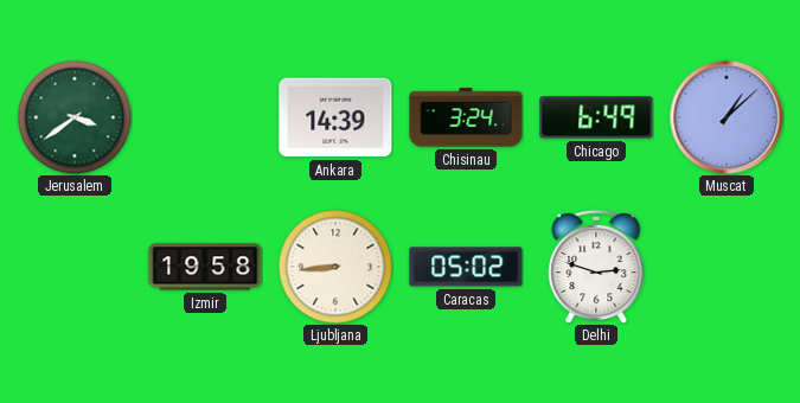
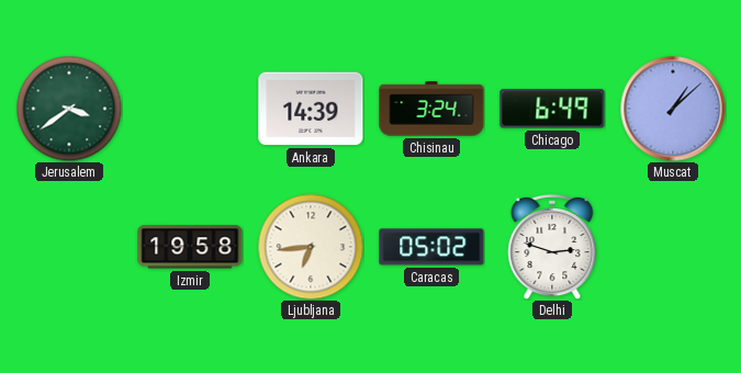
Ljubljana: 8:44 -> 6:44
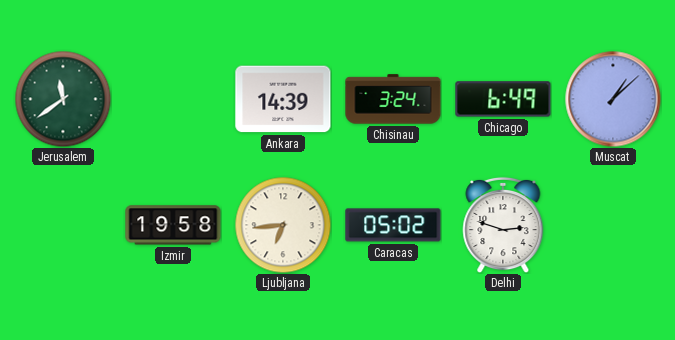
Jerusalem: 3:39 -> 11:39
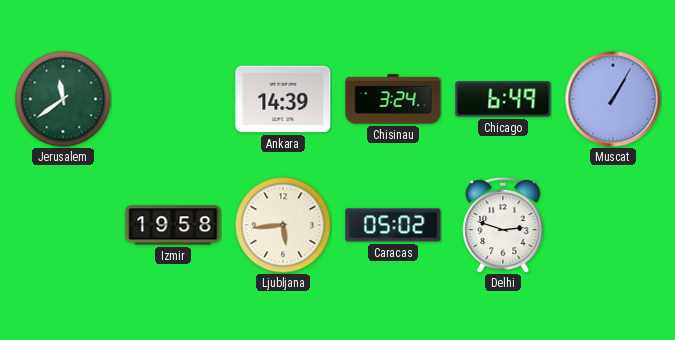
Muscat: 1:08 -> 1:05
Ljubljana: 6:44 -> 5:44
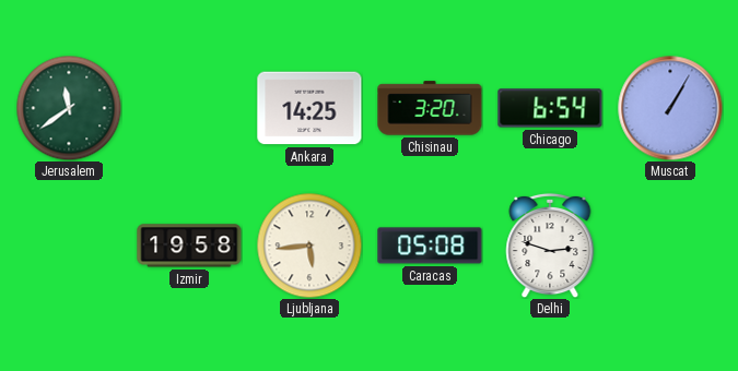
Ankara: 14:39 -> 14:25
Chisinau: 3:24 -> 3:20
Chicago: 6:49 -> 6:54
Caracas: 05:02 -> 05:08
